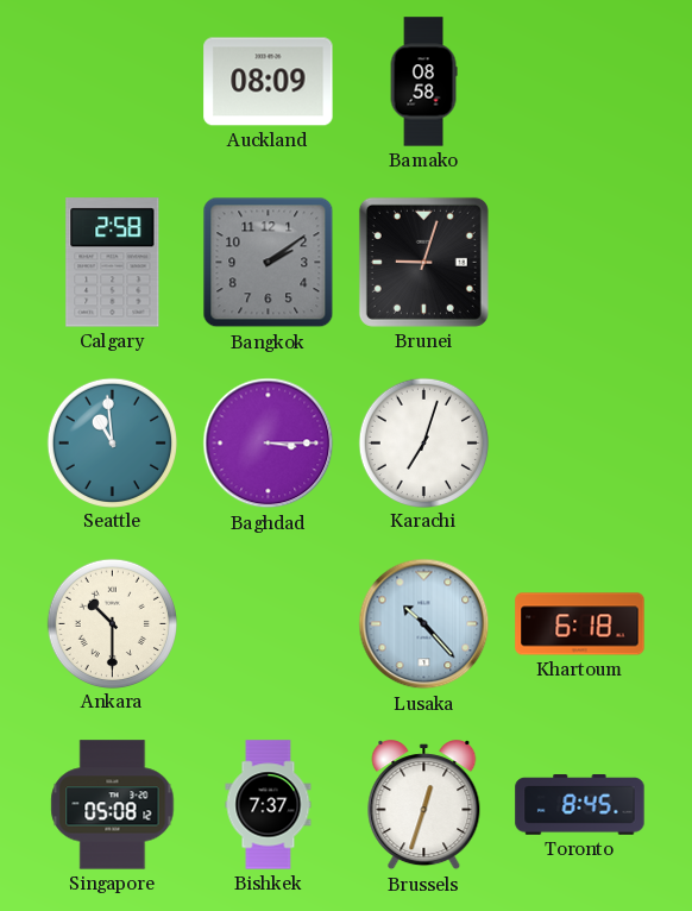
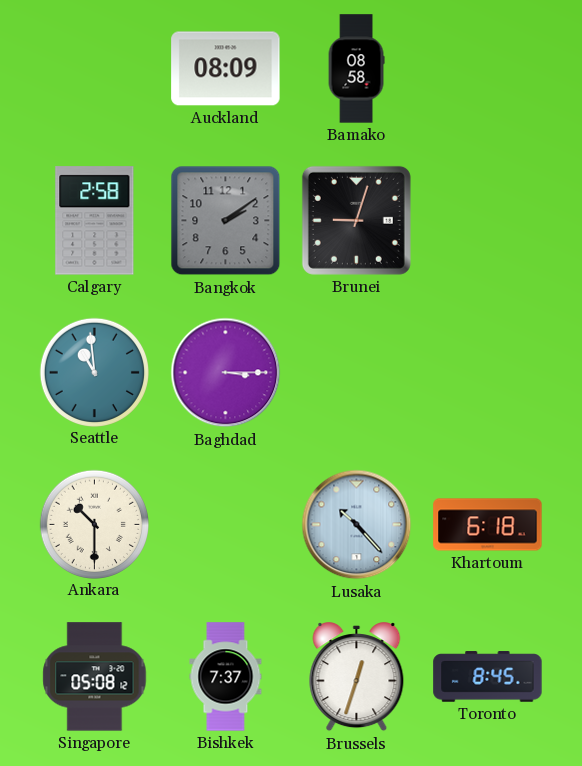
Karachi: 7:03 -> none
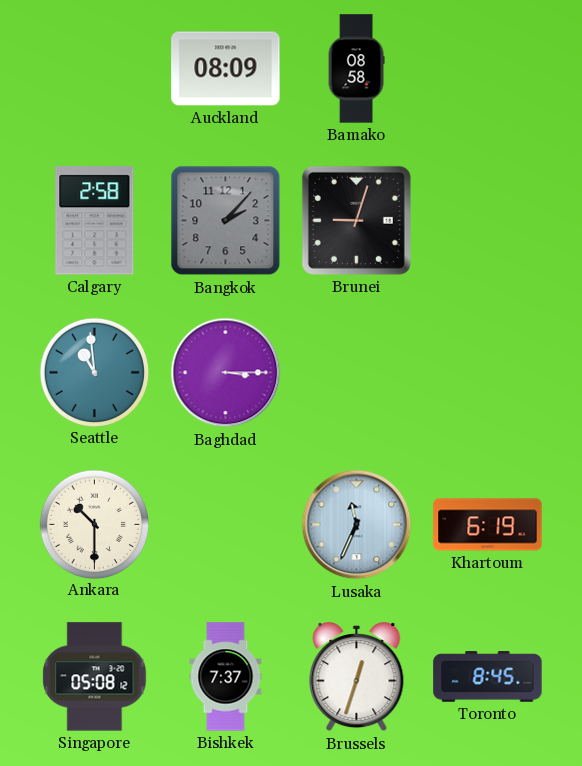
Bangkok: 2:09 -> 2:07
Lusaka: 10:23 -> 11:34
Khartoum: 6:18 -> 6:19
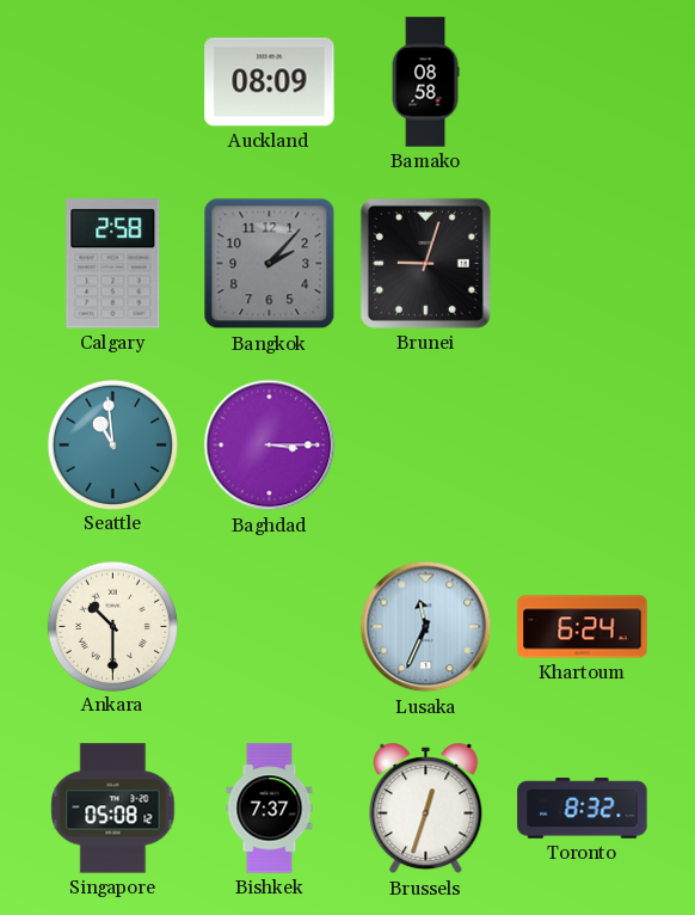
Khartoum: 6:19 -> 6:24
Toronto: 8:45 -> 8:32
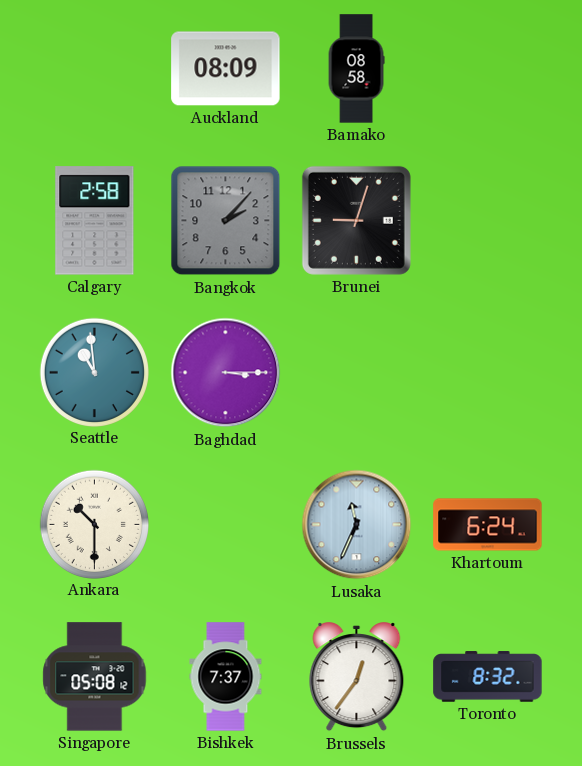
Brussels: 12:33 -> 12:36
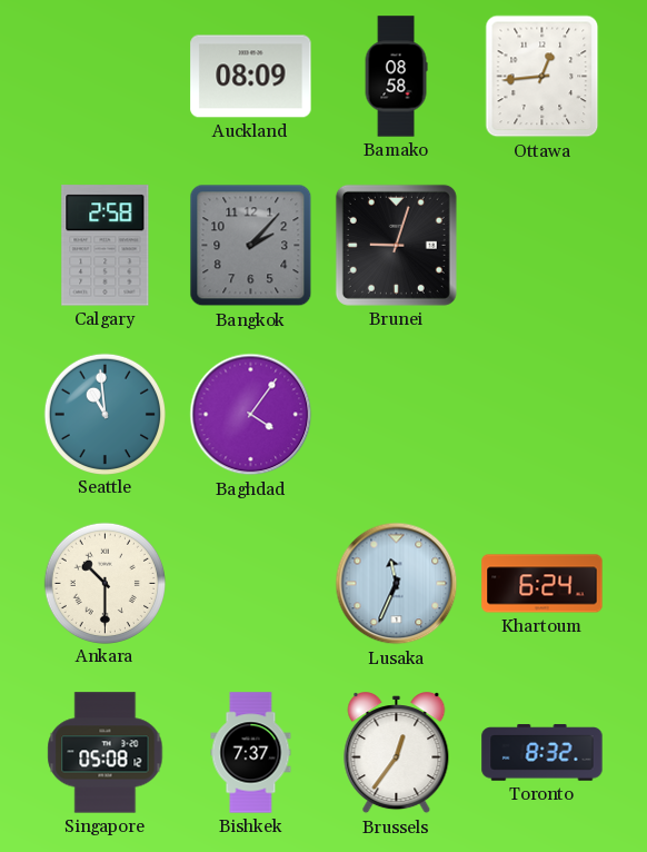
Ottawa: none -> 12:44
Baghdad: 3:15 -> 4:06
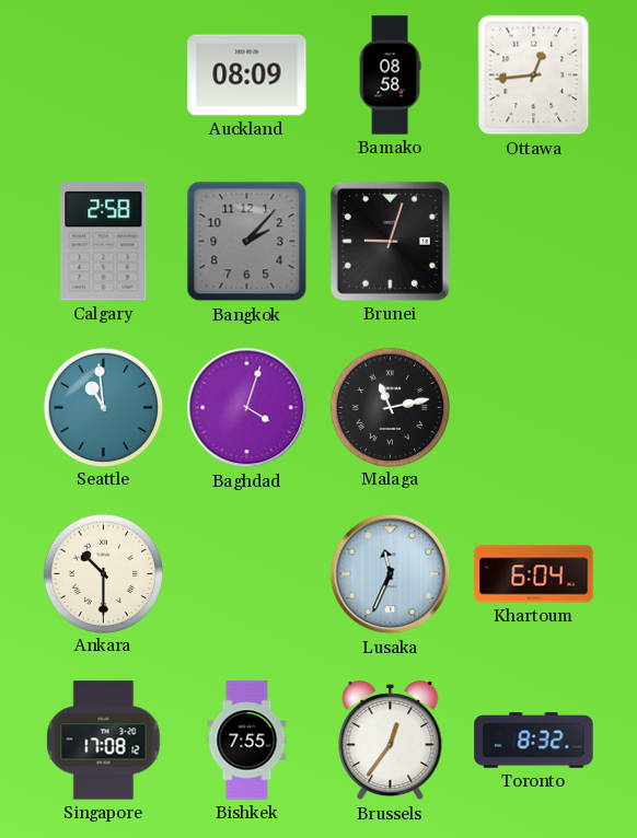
Baghdad: 4:06 -> 4:03
Malaga: none -> 11:13
Khartoum: 6:24 -> 6:04
Singapore: 05:08 -> 17:08
Bishkek: 7:37 -> 7:55
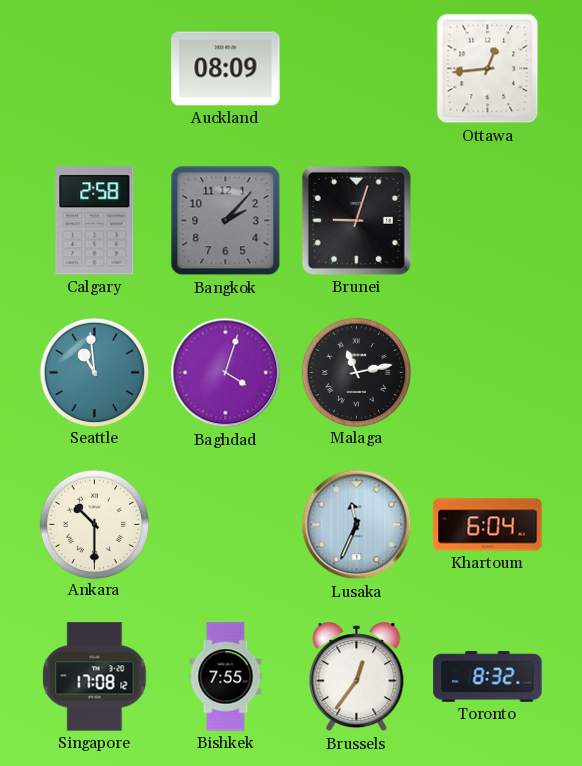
Bamako: 08:58 -> none
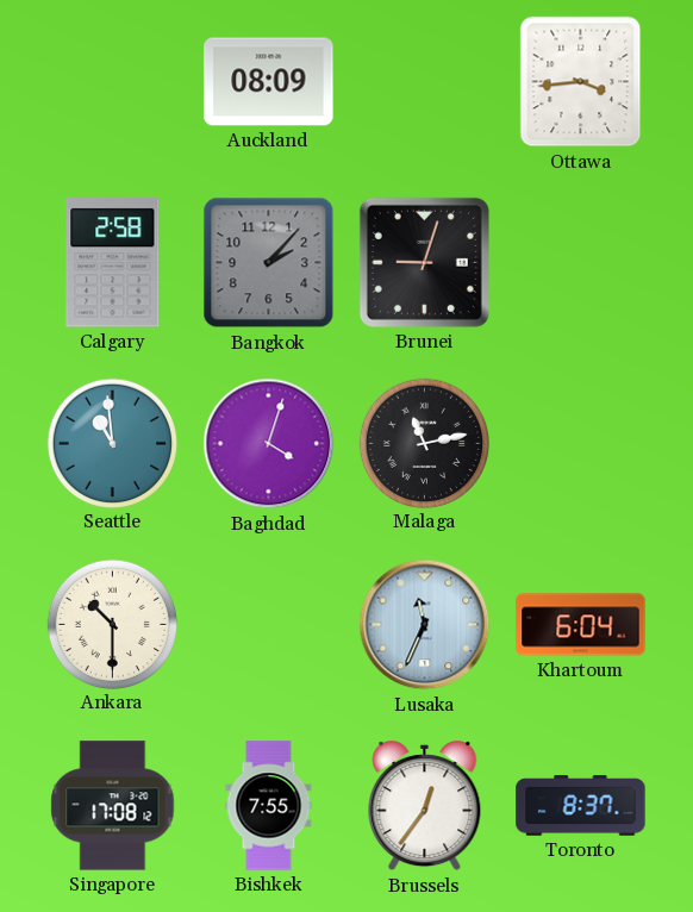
Ottawa: 12:44 -> 3:44
Toronto: 8:32 -> 8:37
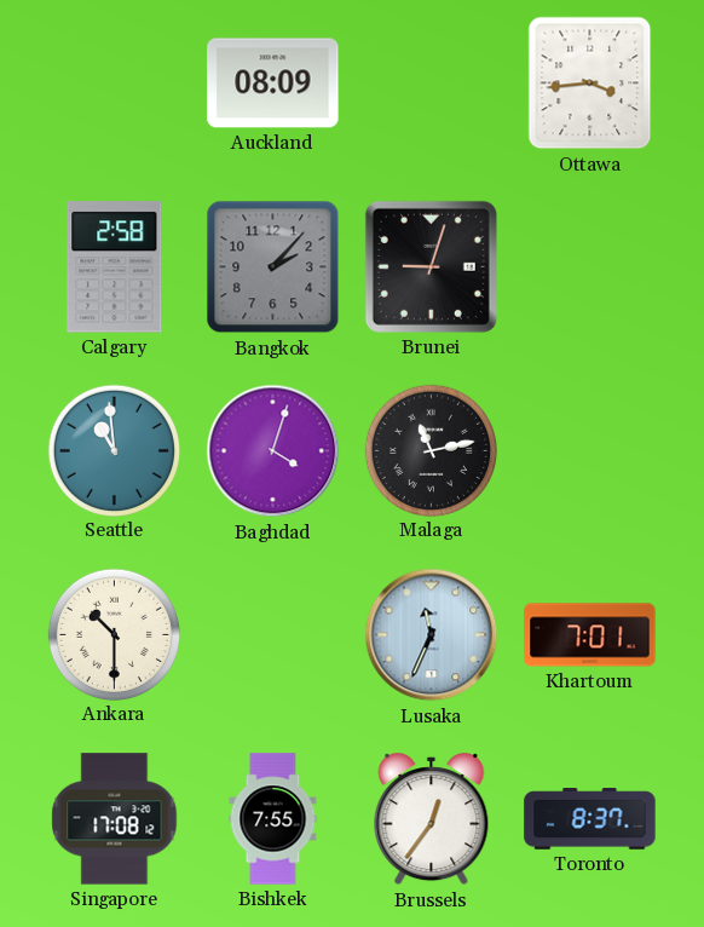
Khartoum: 6:04 -> 7:01
